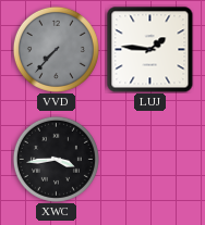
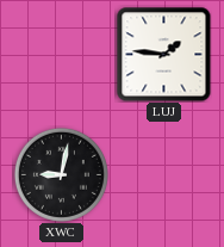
VVD: 7:37 -> none
XWC: 3:44 -> 9:02
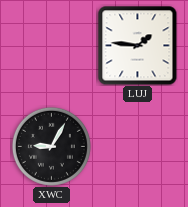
XWC: 9:02 -> 9:05
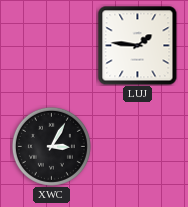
XWC: 9:05 -> 3:05
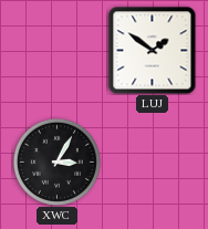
LUJ: 1:46 -> 1:51
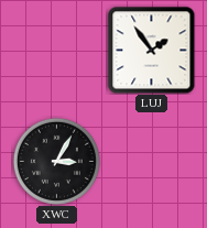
LUJ: 1:51 -> 1:54
